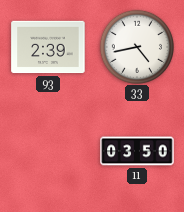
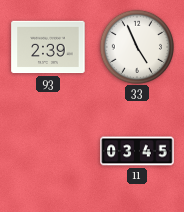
33: 4:43 -> 4:56
11: 03:50 -> 03:45
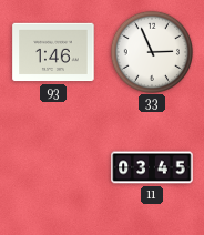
93: 2:39 -> 1:46
33: 4:56 -> 2:56
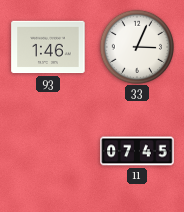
33: 2:56 -> 3:04
11: 03:45 -> 07:45
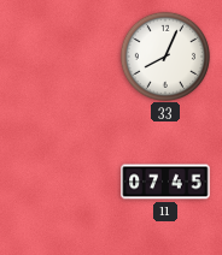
93: 1:46 -> none
33: 3:04 -> 8:04
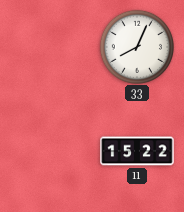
11: 07:45 -> 15:22
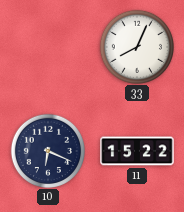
10: none -> 6:19
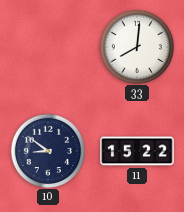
33: 8:04 -> 8:01
10: 6:19 -> 8:51
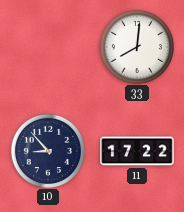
10: 8:51 -> 8:53
11: 15:22 -> 17:22
